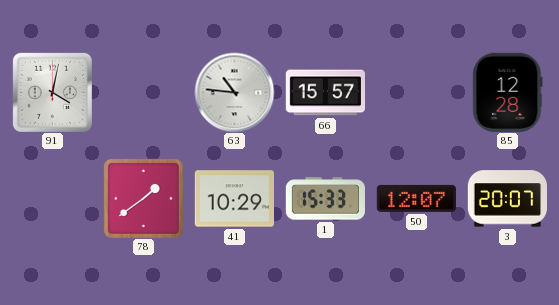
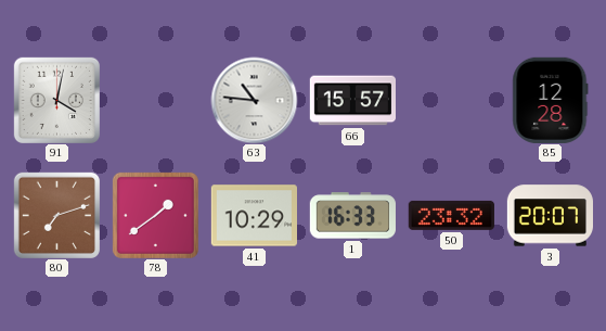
80: none -> 7:12
1: 15:33 -> 16:33
50: 12:07 -> 23:32
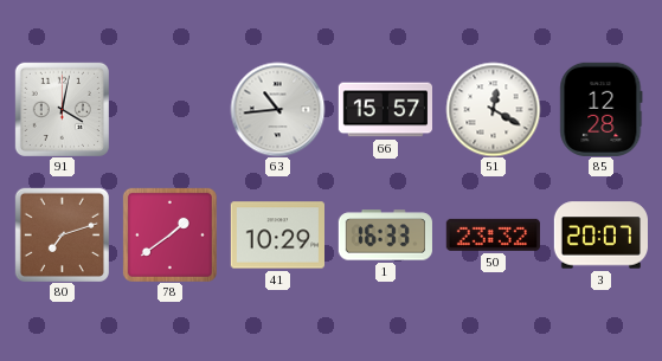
63: 10:46 -> 10:44
51: none -> 12:20
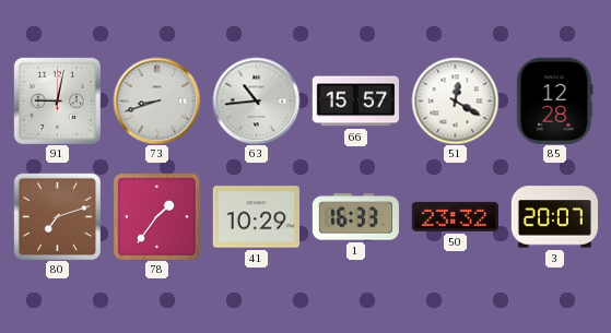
91: 4:02 -> 9:02
73: none -> 8:42
78: 1:39 -> 1:36
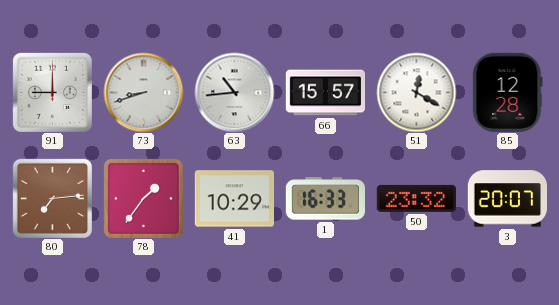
91: 9:02 -> 9:00
80: 7:12 -> 7:14
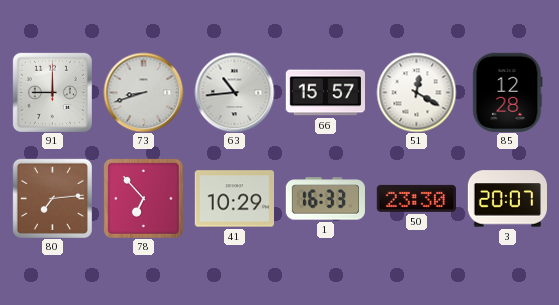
78: 1:36 -> 6:53
50: 23:32 -> 23:30
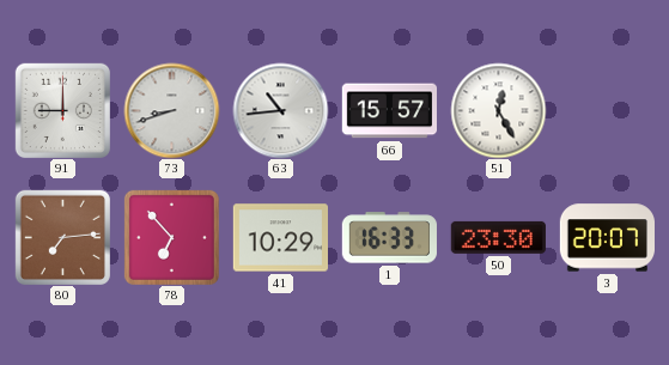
51: 12:20 -> 12:25
85: 12:28 -> none
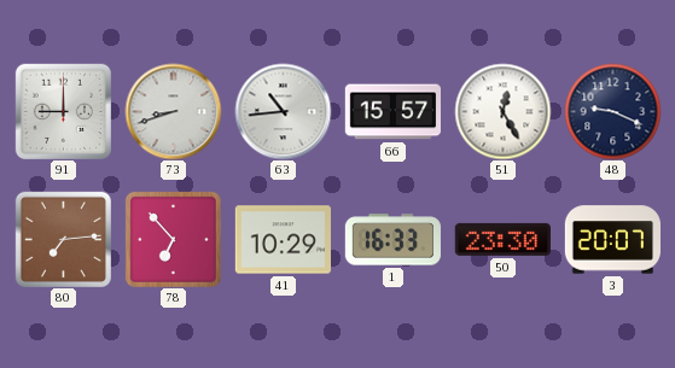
48: none -> 9:19
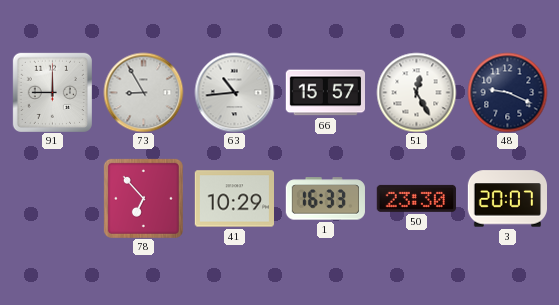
73: 8:42 -> 8:55
80: 7:14 -> none
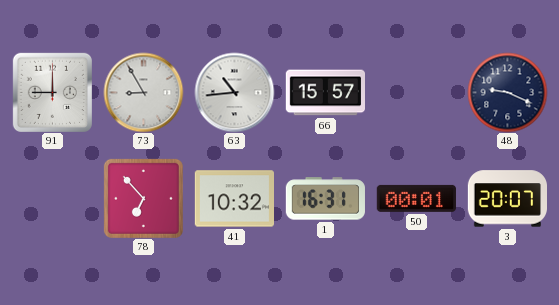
51: 12:25 -> none
41: 10:29 -> 10:32
1: 16:33 -> 16:31
50: 23:30 -> 00:01
